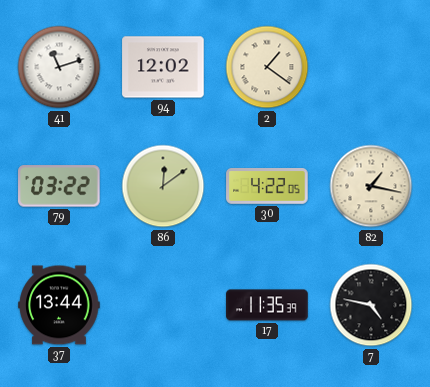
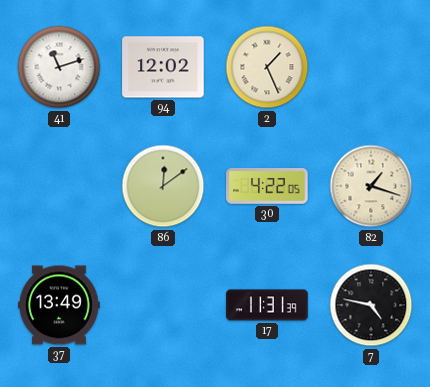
2: 1:21 -> 1:26
79: 03:22 -> none
82: 1:17 -> 1:18
37: 13:44 -> 13:49
17: 11:35 -> 11:31
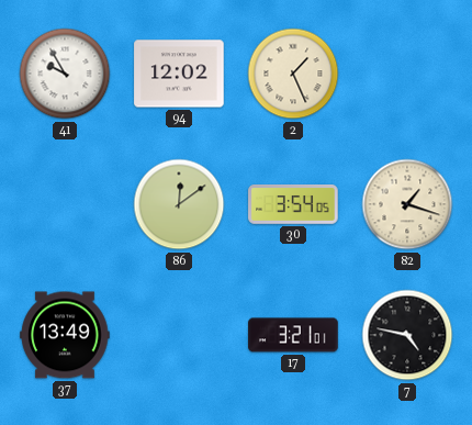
41: 11:12 -> 9:55
30: 4:22 -> 3:54
17: 11:31 -> 3:21
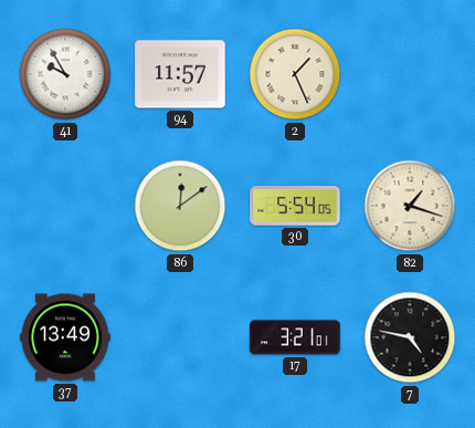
94: 12:02 -> 11:57
30: 3:54 -> 5:54
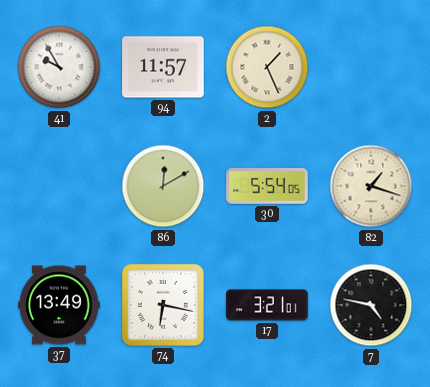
86: 12:09 -> 12:10
74: none -> 6:17
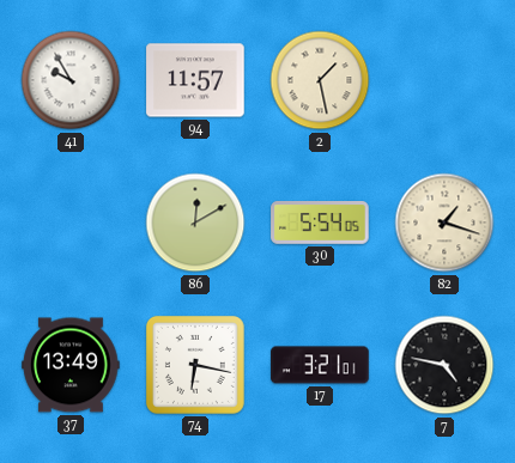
2: 1:26 -> 1:28
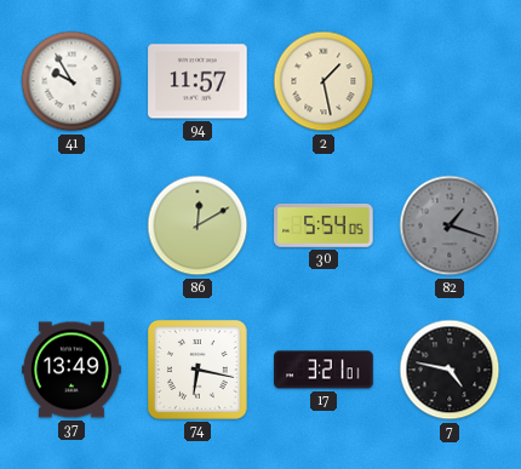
82 dial: cream -> grey
